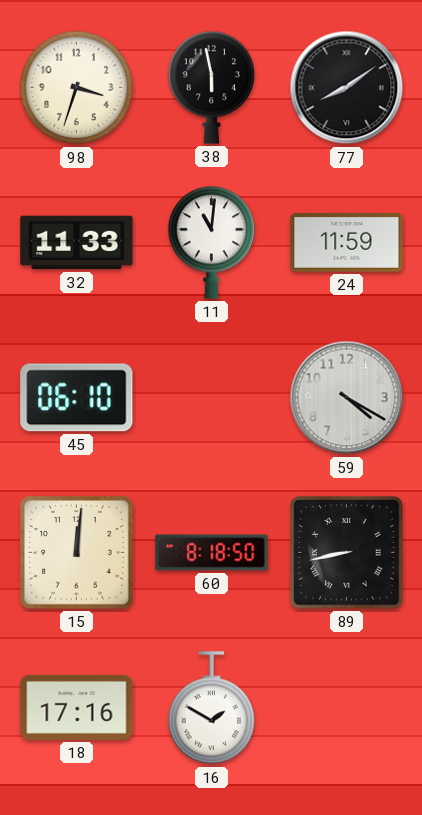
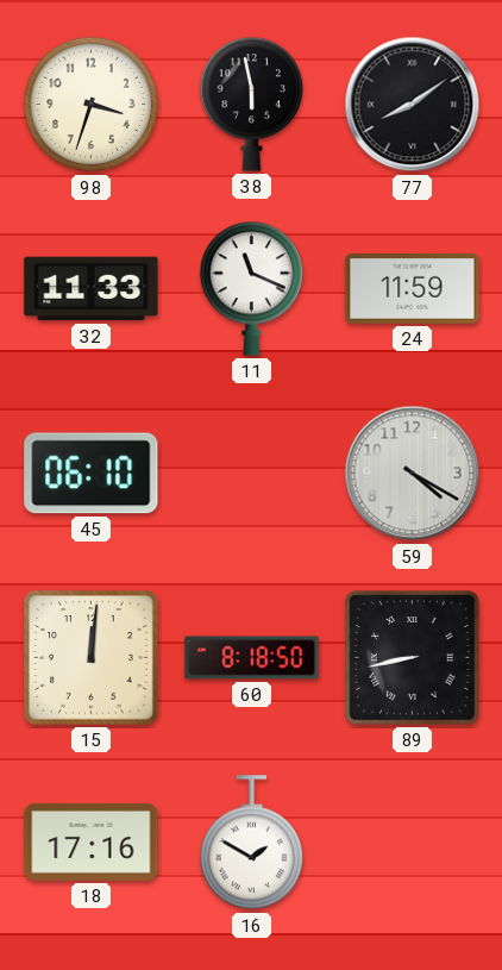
11: 11:01 -> 11:19
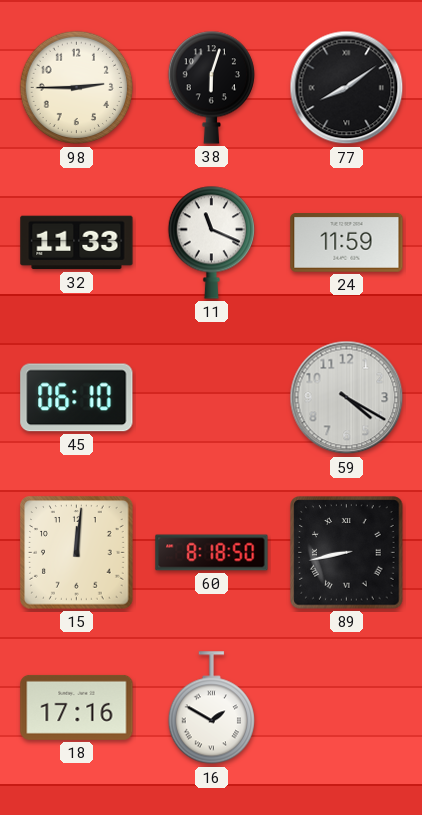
98: 3:33 -> 2:45
38: 5:58 -> 6:03
